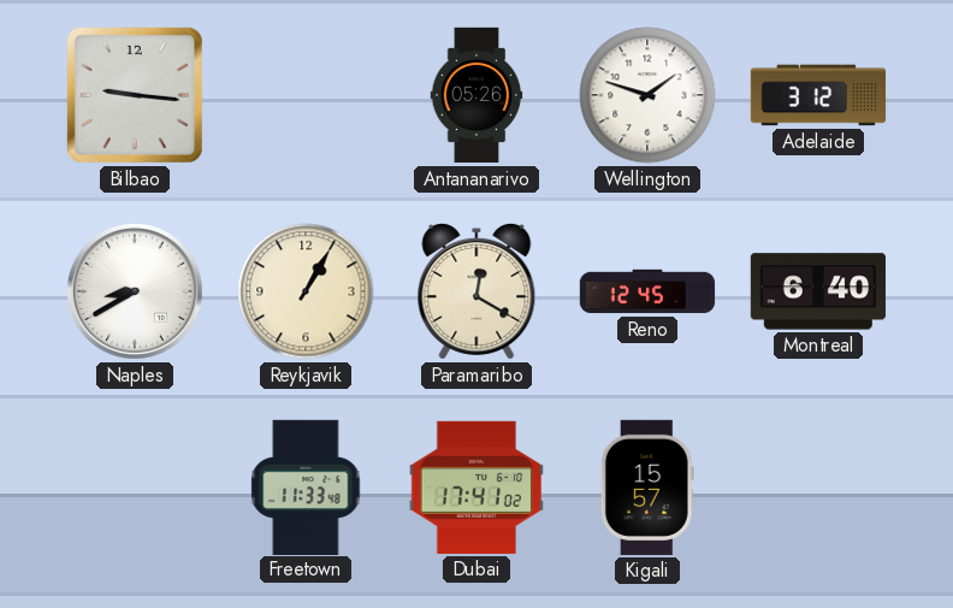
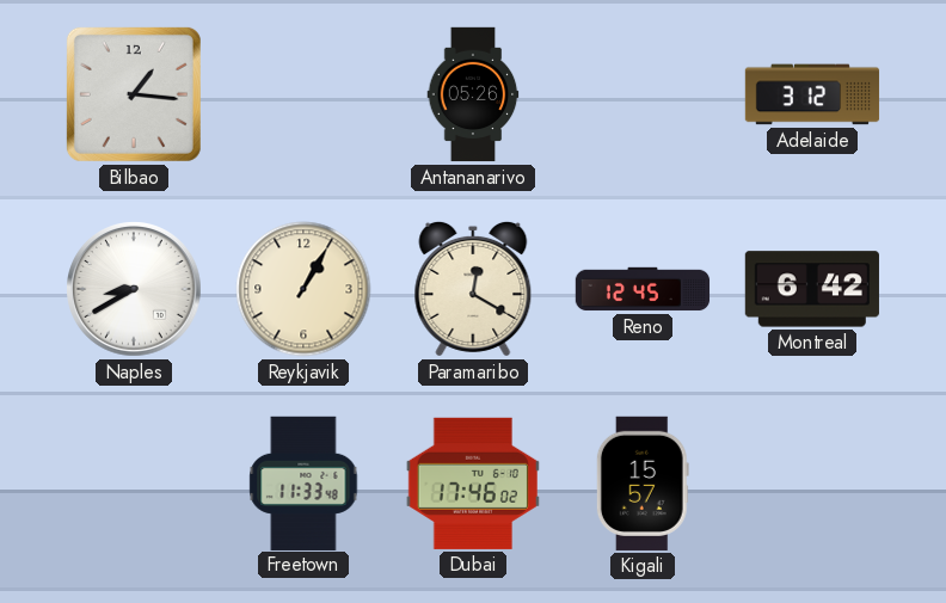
Bilbao: 9:16 -> 1:16
Wellington: 1:48 -> none
Montreal: 6:40 -> 6:42
Dubai: 17:41 -> 17:46
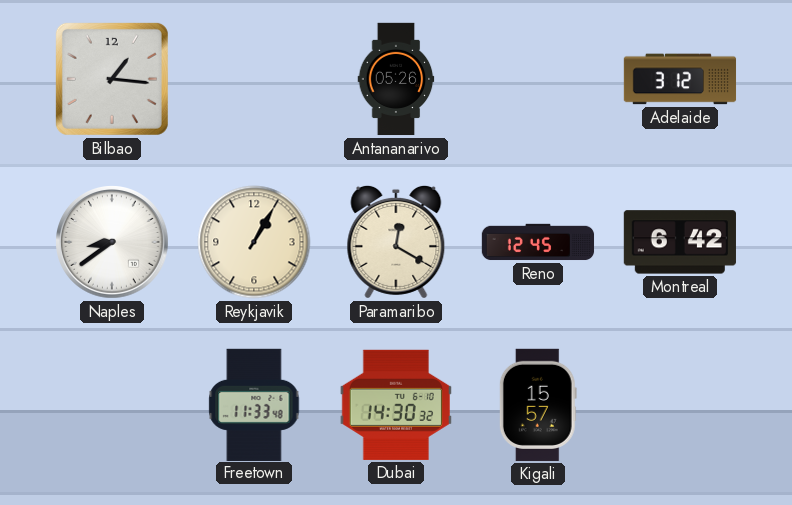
Naples: 8:40 -> 8:39
Dubai: 17:46 -> 14:30
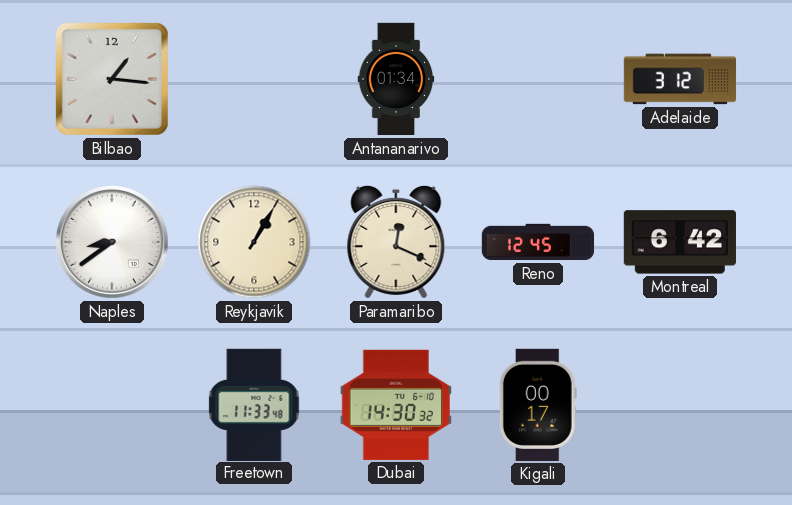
Antananarivo: 05:26 -> 01:34
Paramaribo: 12:20 -> 12:19
Kigali: 15:57 -> 00:17
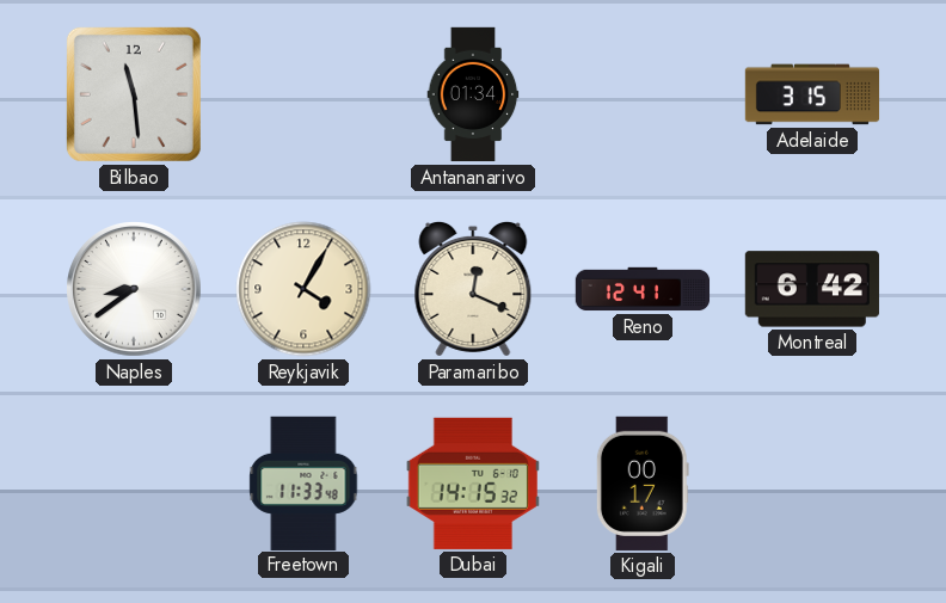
Bilbao: 1:16 -> 11:29
Adelaide: 3:12 -> 3:15
Reykjavik: 1:05 -> 4:05
Reno: 12:45 -> 12:41
Dubai: 14:30 -> 14:15
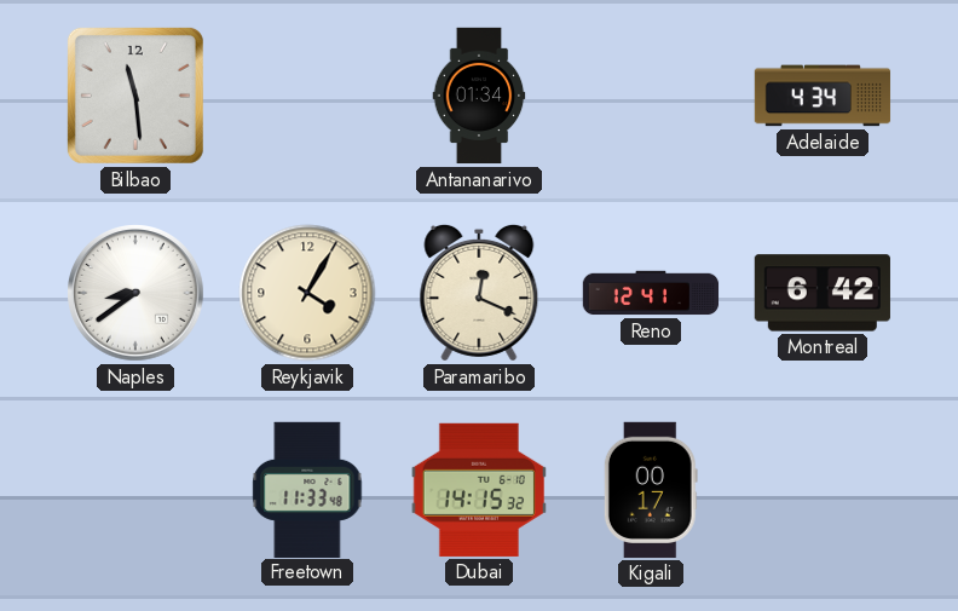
Adelaide: 3:15 -> 4:34
